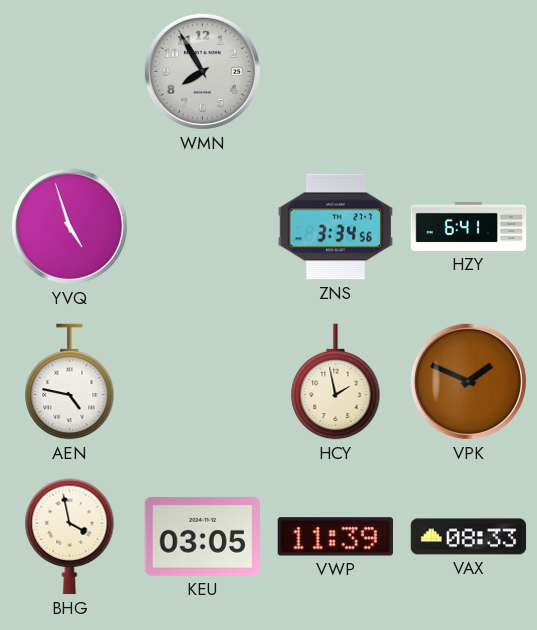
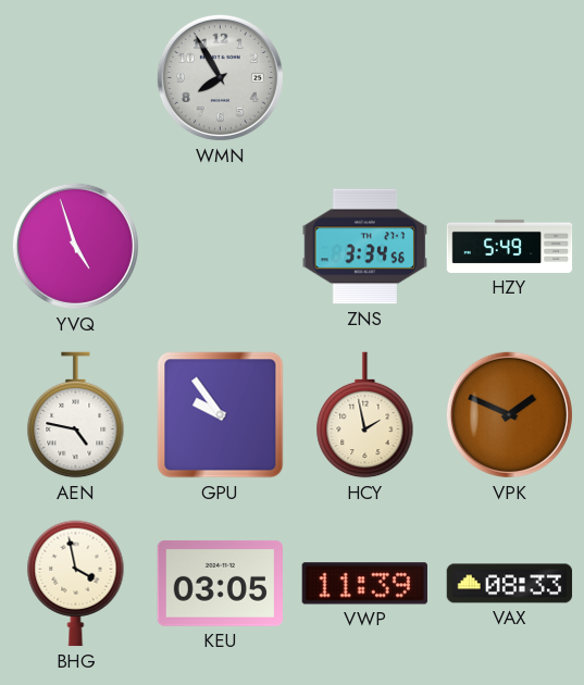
HZY: 6:41 -> 5:49
GPU: none -> 9:54
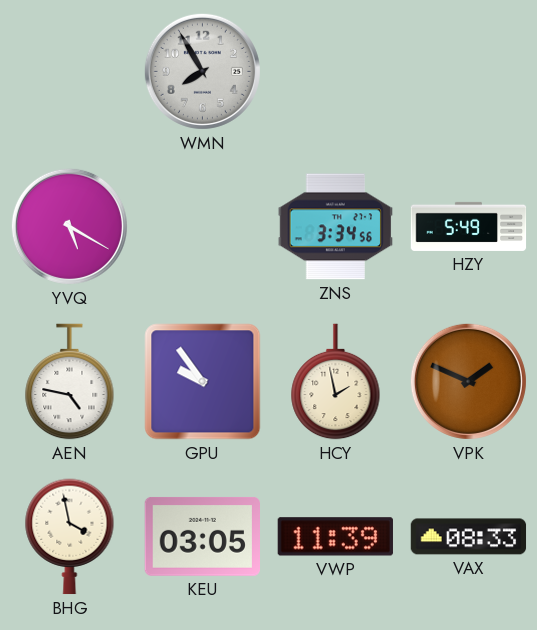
YVQ: 4:57 -> 5:20
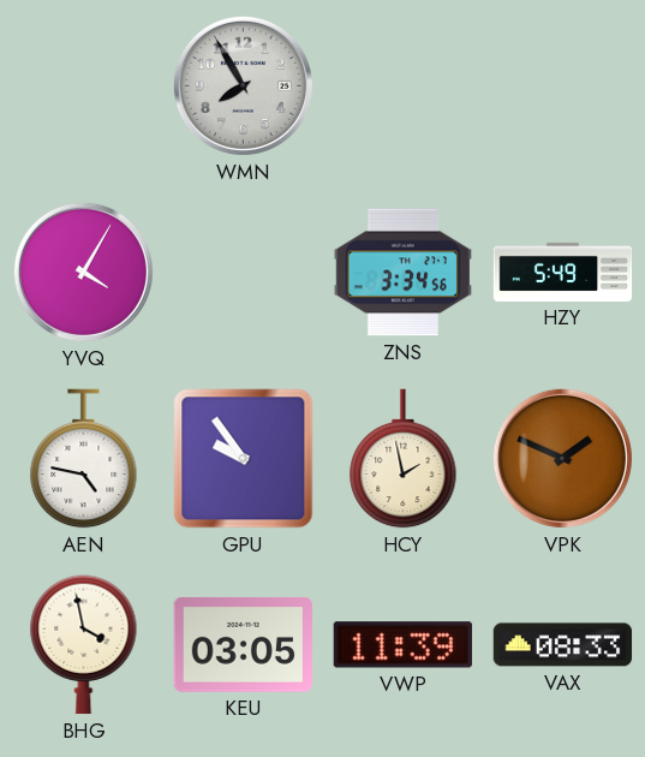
YVQ: 5:20 -> 4:05
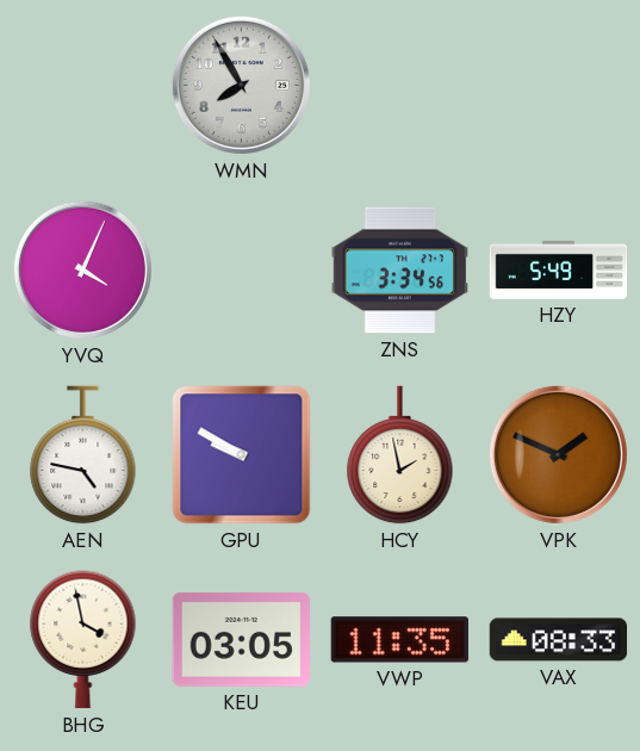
YVQ: 4:05 -> 4:04
GPU: 9:54 -> 9:50
VWP: 11:39 -> 11:35
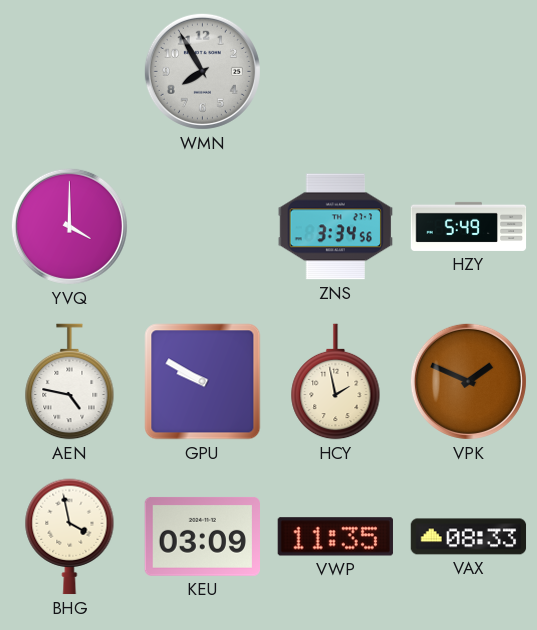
YVQ: 4:04 -> 4:00
KEU: 03:05 -> 03:09
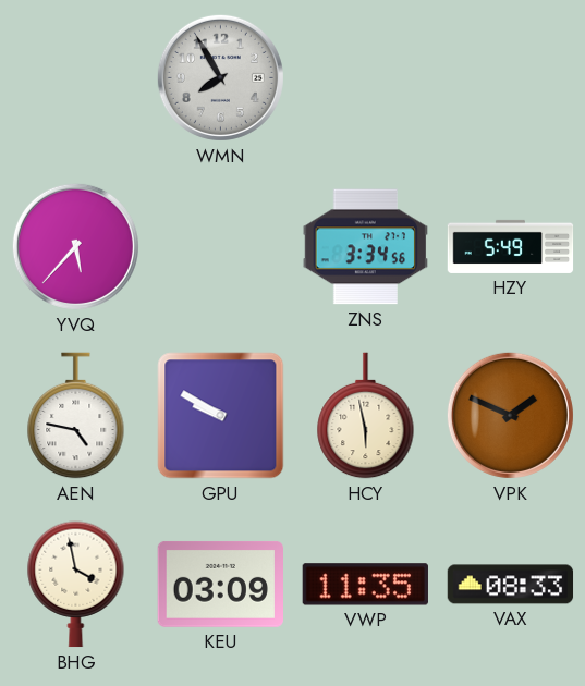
YVQ: 4:00 -> 5:37
HCY: 1:58 -> 5:58
